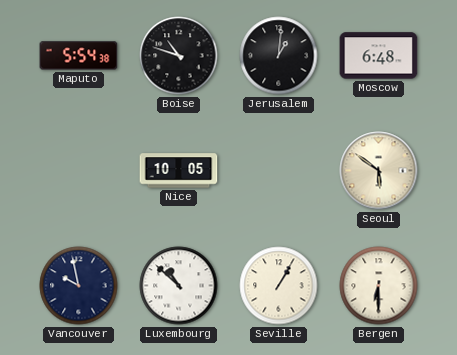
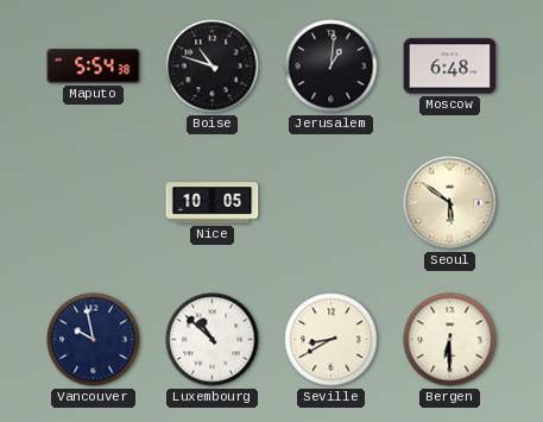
Seville: 1:05 -> 8:40
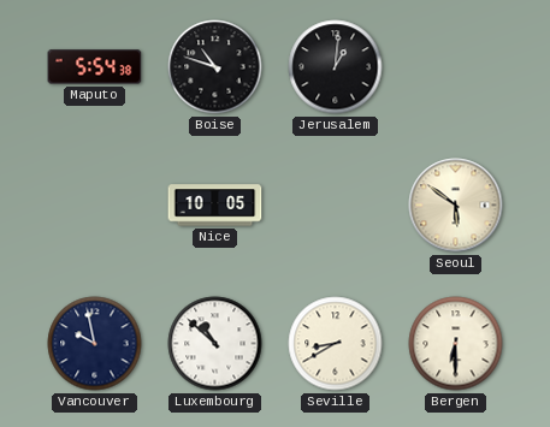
Moscow: 6:48 -> none
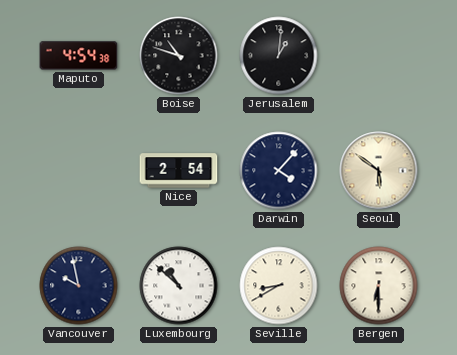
Maputo: 5:54 -> 4:54
Nice: 10:05 -> 2:54
Darwin: none -> 4:07
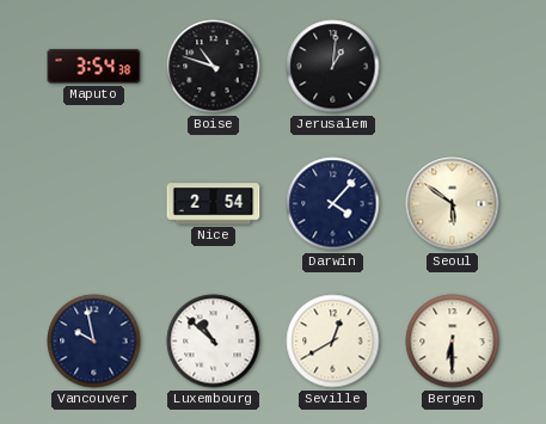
Maputo: 4:54 -> 3:54
Seville: 8:40 -> 12:40
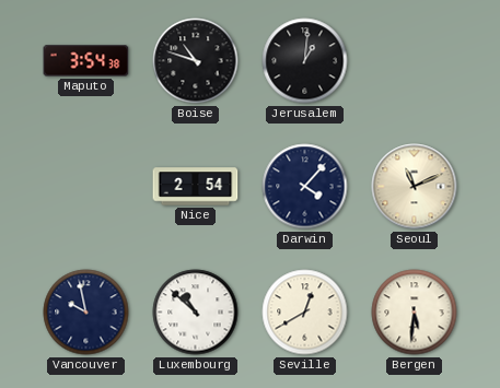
Seoul: 5:51 -> 11:11
Bergen: 6:30 -> 5:31
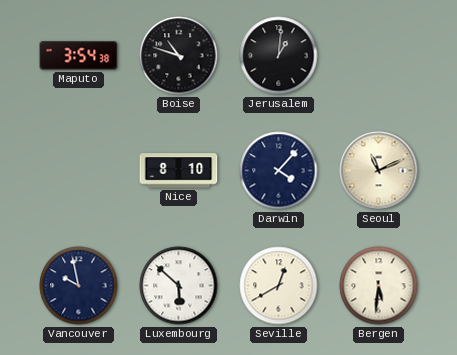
Nice: 2:54 -> 8:10
Luxembourg: 10:52 -> 5:52
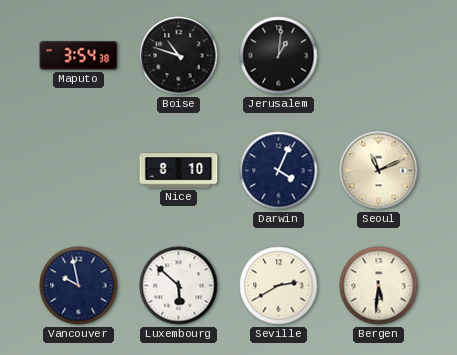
Darwin: 4:07 -> 4:04
Seville: 12:40 -> 2:40
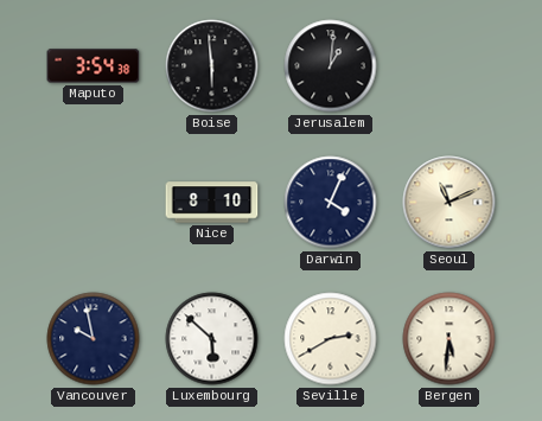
Boise: 10:48 -> 5:59
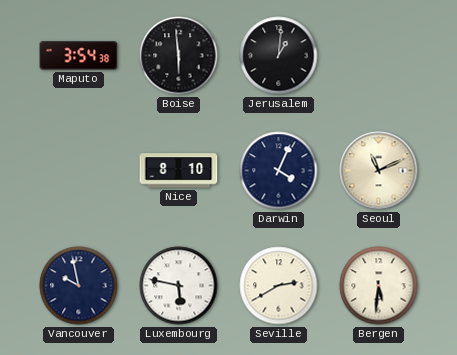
Luxembourg: 5:52 -> 5:47
